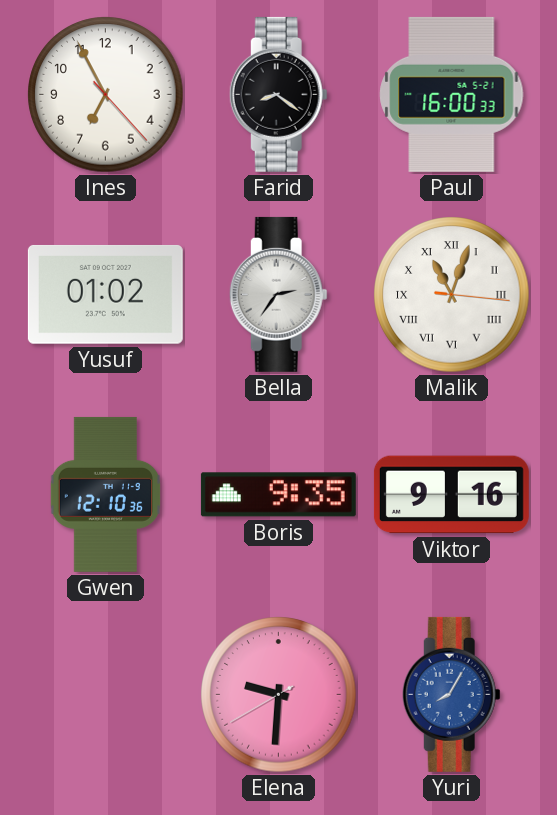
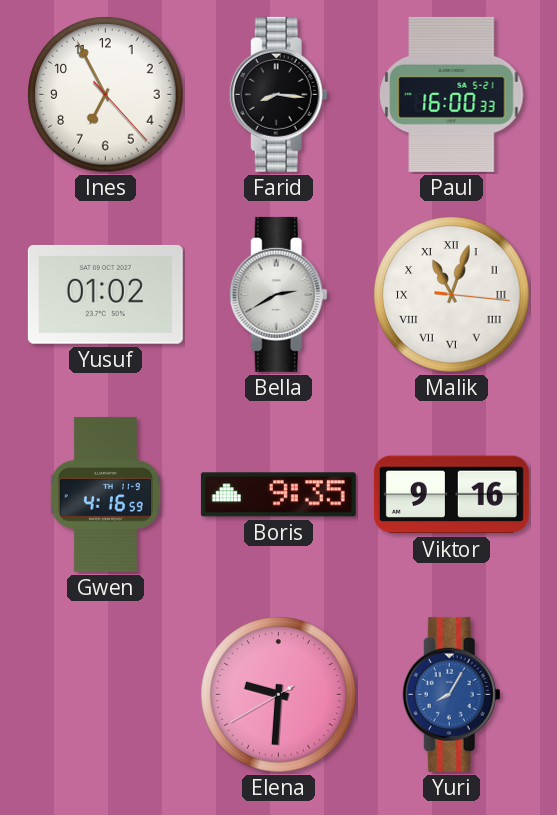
Farid: 8:21 -> 8:16
Bella: 2:36 -> 2:40
Gwen: 12:10 -> 4:16
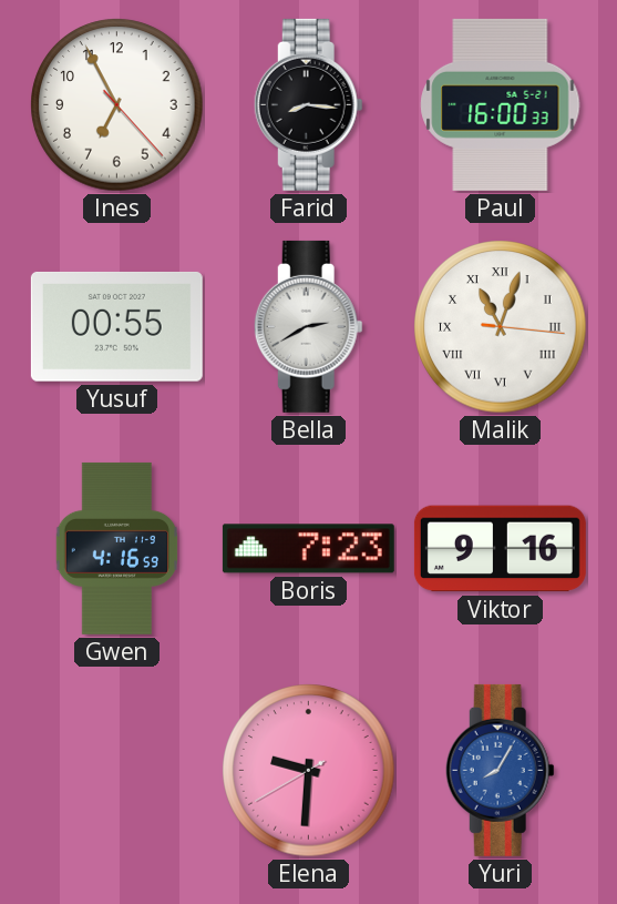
Yusuf: 01:02 -> 00:55
Boris: 9:35 -> 7:23
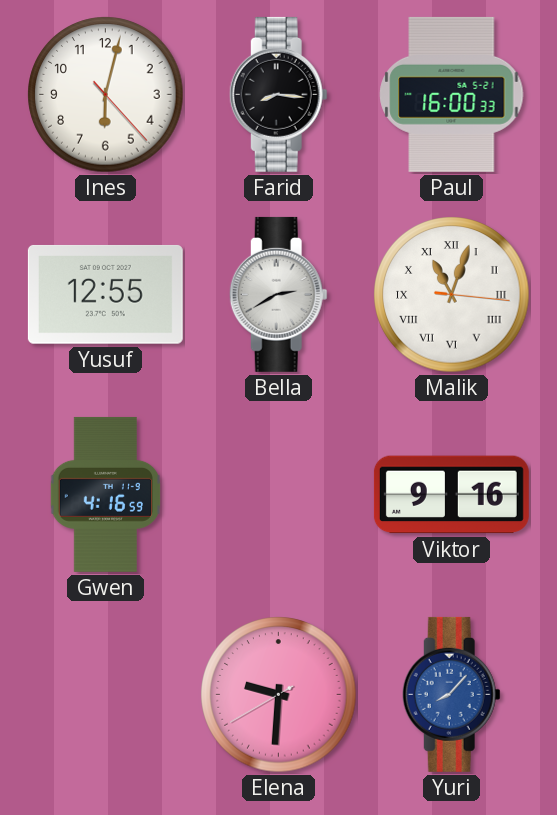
Ines: 6:55 -> 6:02
Yusuf: 00:55 -> 12:55
Boris: 7:23 -> none
Yuri: 8:05 -> 8:07
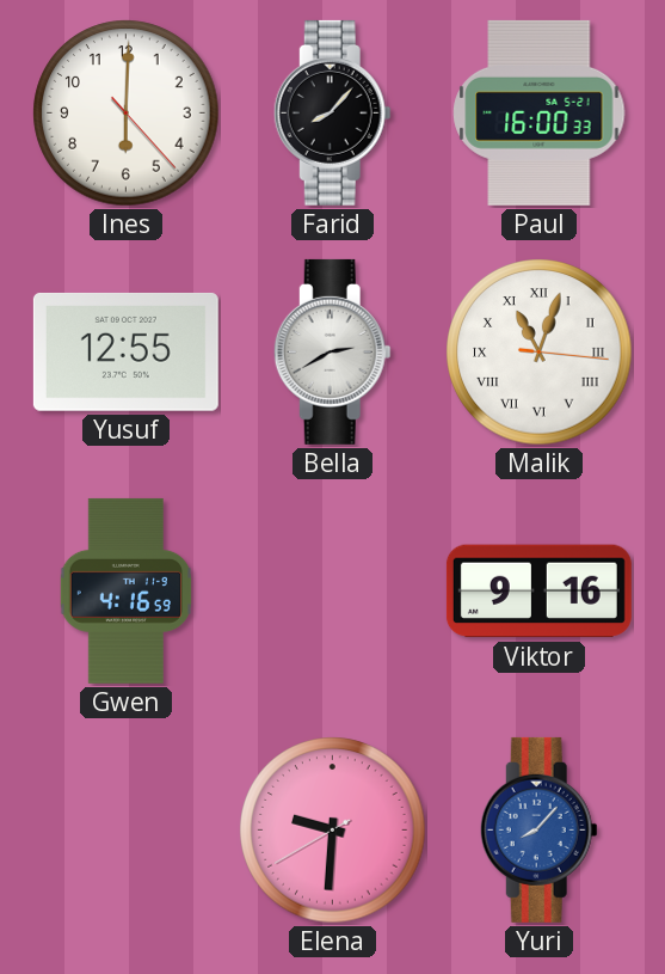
Ines: 6:02 -> 6:00
Farid: 8:16 -> 8:07
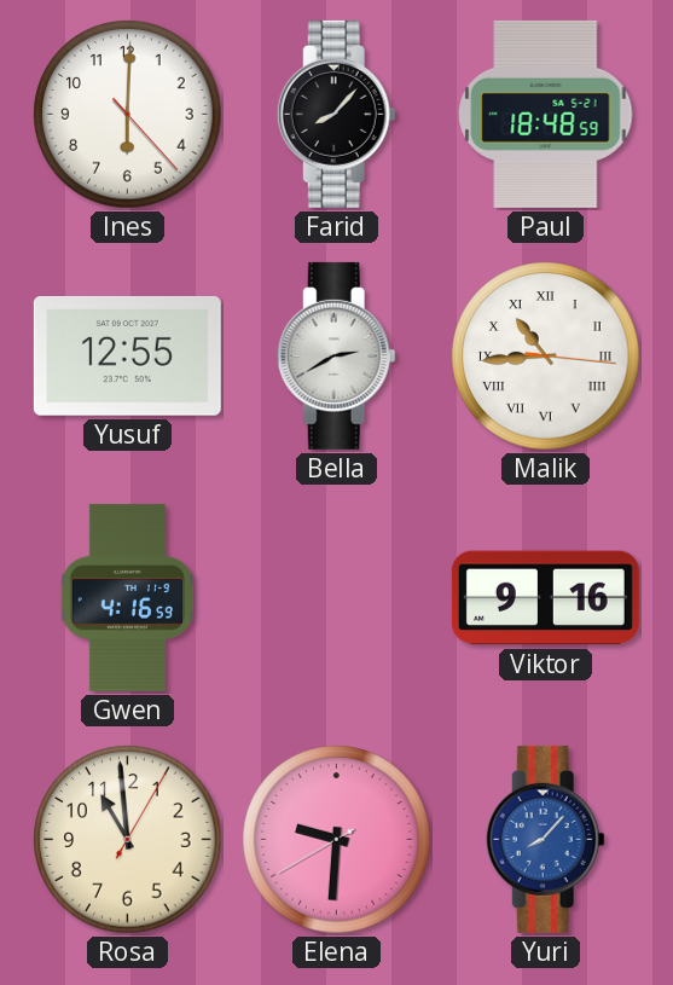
Paul: 16:00 -> 18:48
Malik: 11:03 -> 10:44
Rosa: none -> 10:59
